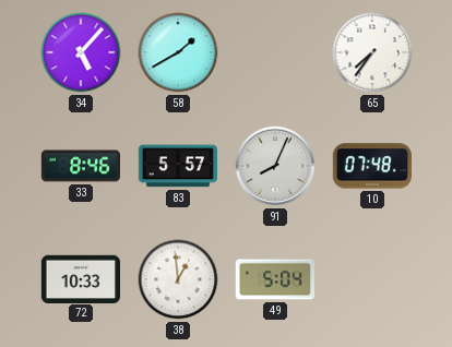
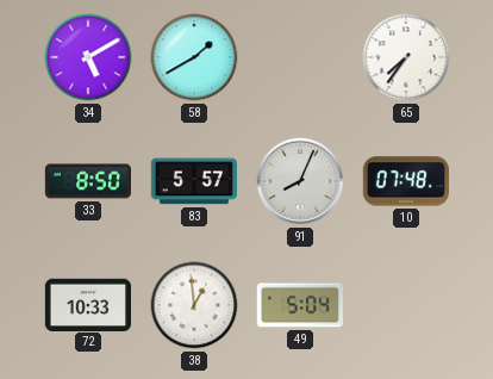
34: 5:07 -> 5:10
33: 8:46 -> 8:50
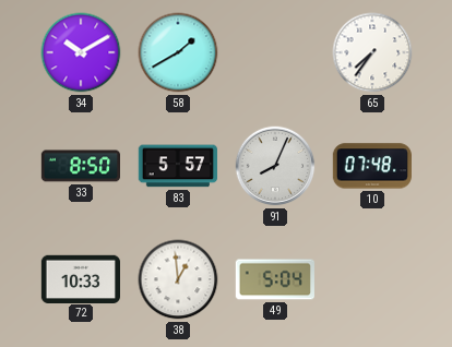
34: 5:10 -> 10:10
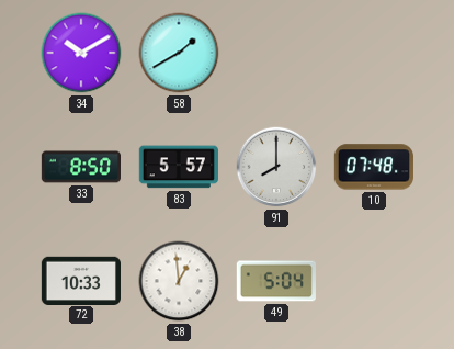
65: 7:36 -> none
91: 8:04 -> 8:00
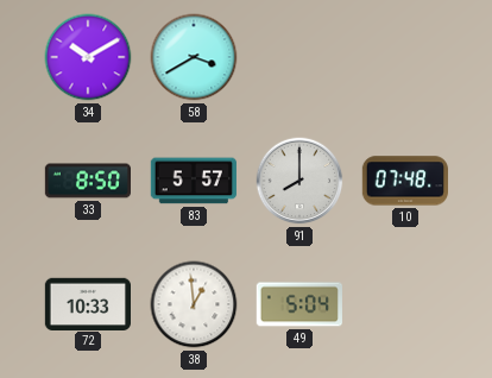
58: 1:40 -> 3:40
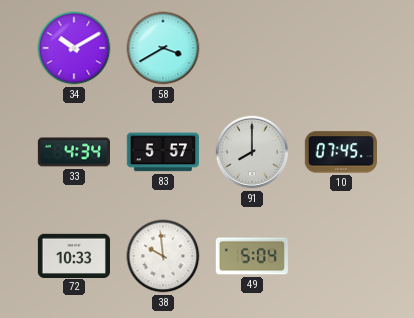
33: 8:50 -> 4:34
10: 07:48 -> 07:45
38: 12:59 -> 9:59
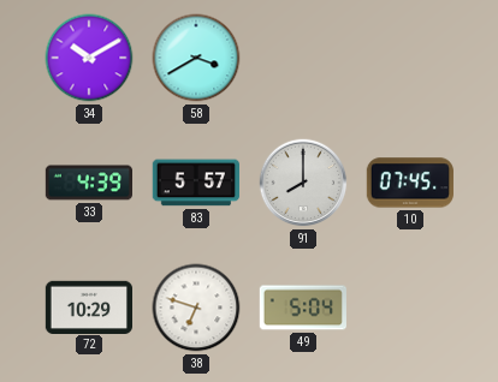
33: 4:34 -> 4:39
72: 10:33 -> 10:29
38: 9:59 -> 6:48
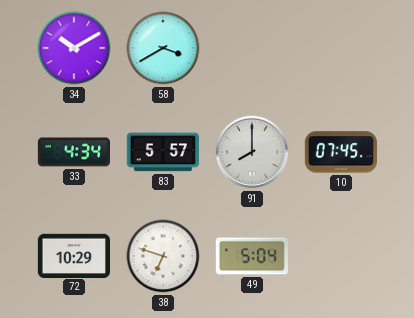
33: 4:39 -> 4:34
